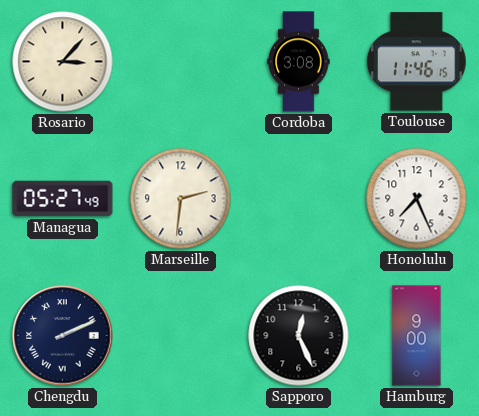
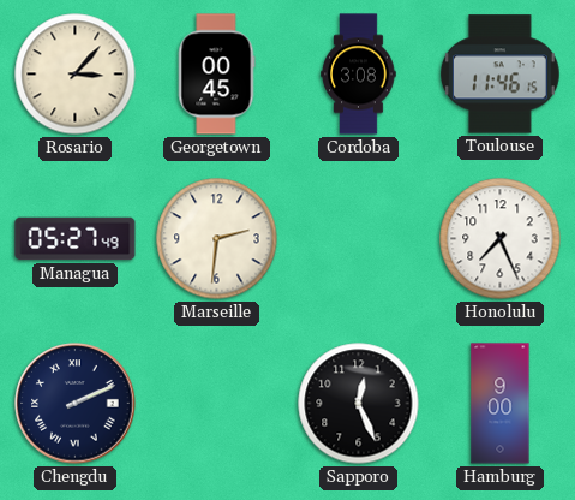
Georgetown: none -> 00:45
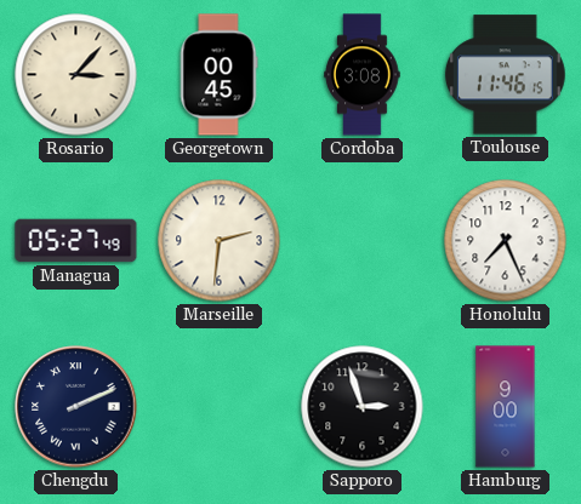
Sapporo: 12:26 -> 2:57
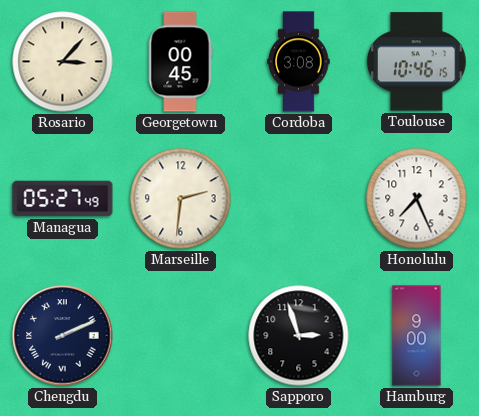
Toulouse: 11:46 -> 10:46
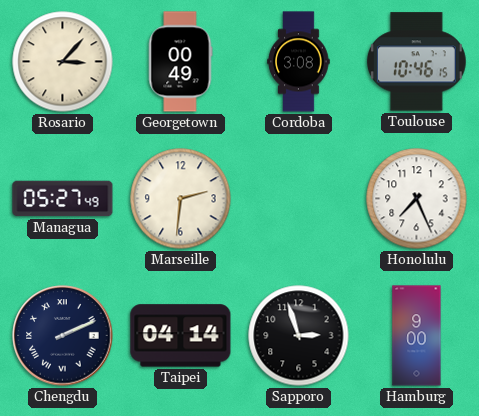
Georgetown: 00:45 -> 00:49
Taipei: none -> 04:14
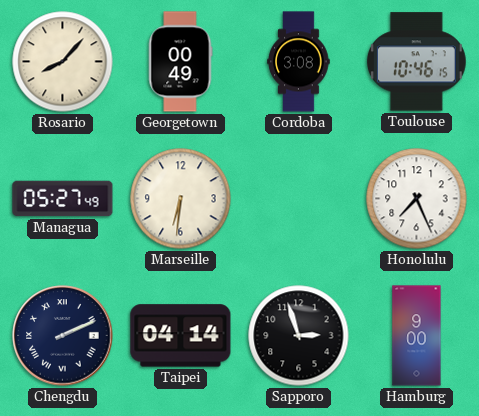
Rosario: 3:07 -> 8:07
Marseille: 2:31 -> 6:31
